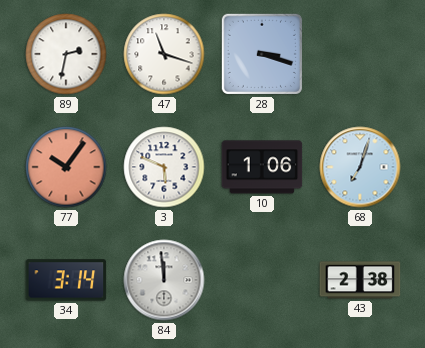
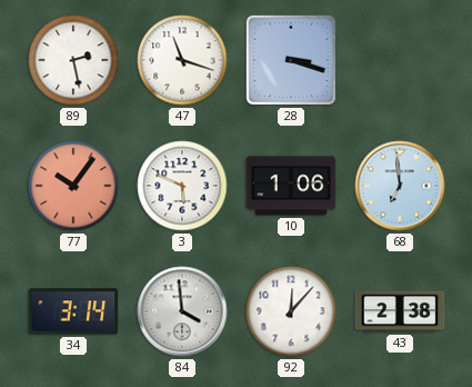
89: 2:32 -> 2:28
68: 7:03 -> 6:59
84: 11:59 -> 3:59
92: none -> 12:07
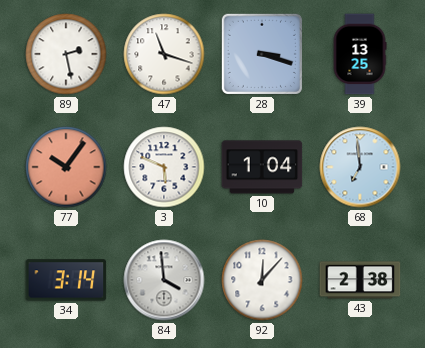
39: none -> 13:25
10: 1:06 -> 1:04
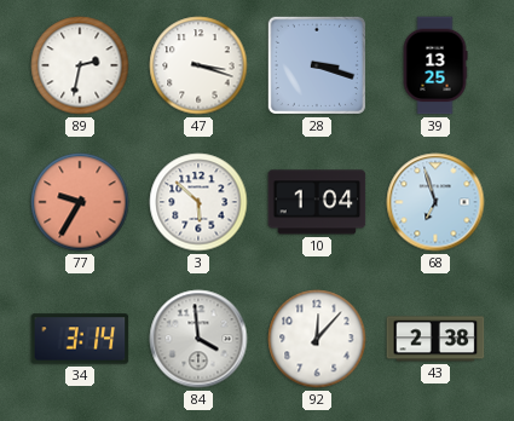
89: 2:28 -> 2:32
47: 11:18 -> 3:18
77: 10:06 -> 9:35
3: 5:49 -> 5:52
68: 6:59 -> 6:57
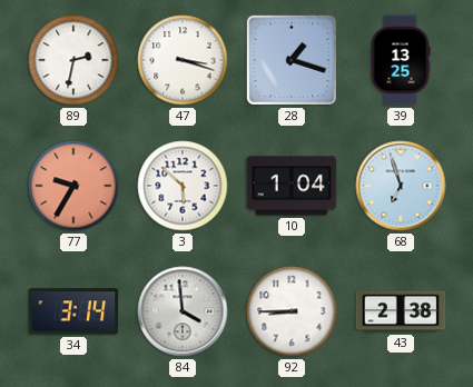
28: 3:18 -> 1:18
92: 12:07 -> 8:45
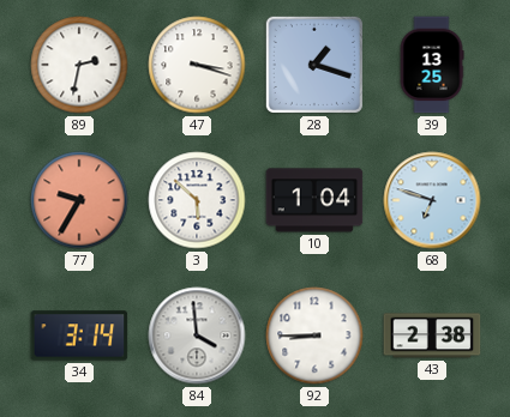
68: 6:57 -> 6:48
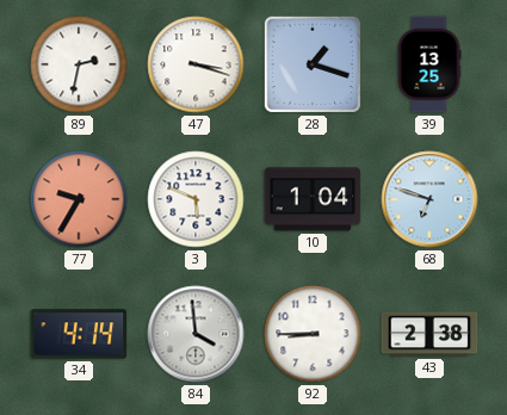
3: 5:52 -> 5:49
34: 3:14 -> 4:14
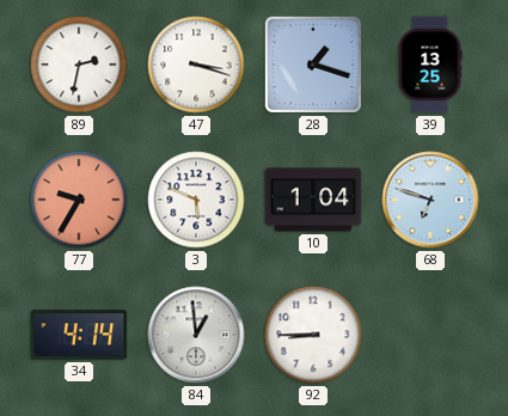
84: 3:59 -> 12:59
43: 2:38 -> none
